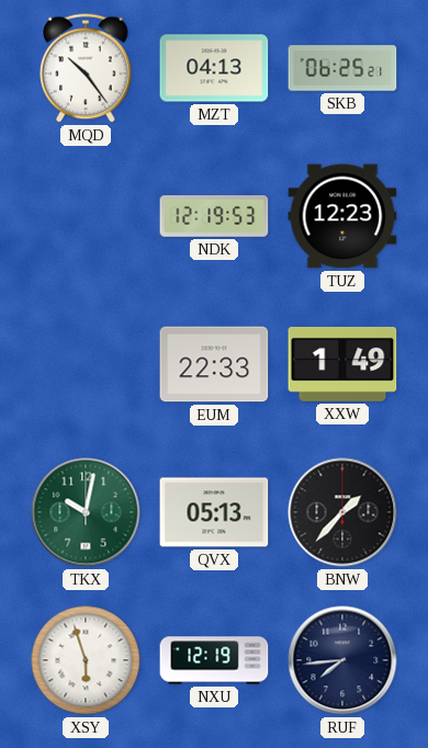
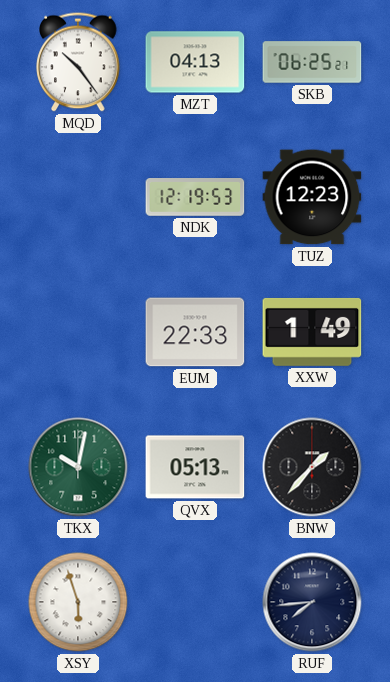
NXU: 12:19 -> none
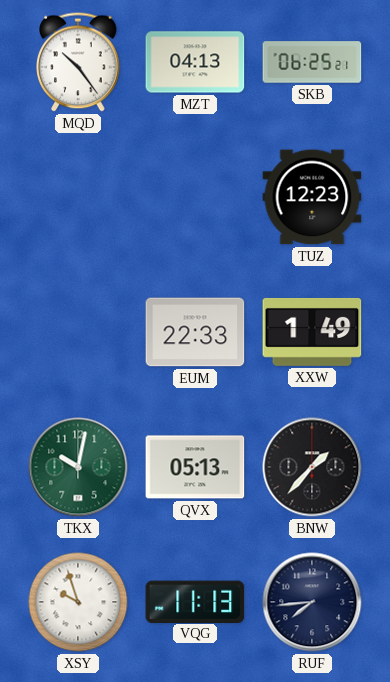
NDK: 12:19 -> none
XSY: 5:57 -> 9:57
VQG: none -> 11:13
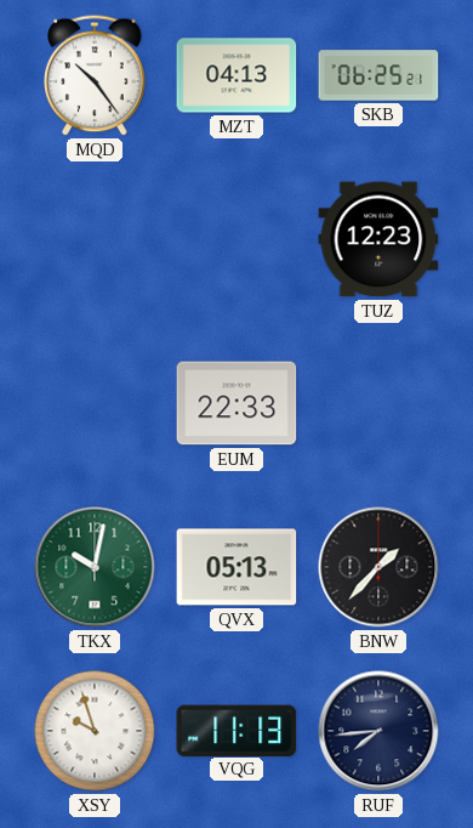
XXW: 1:49 -> none
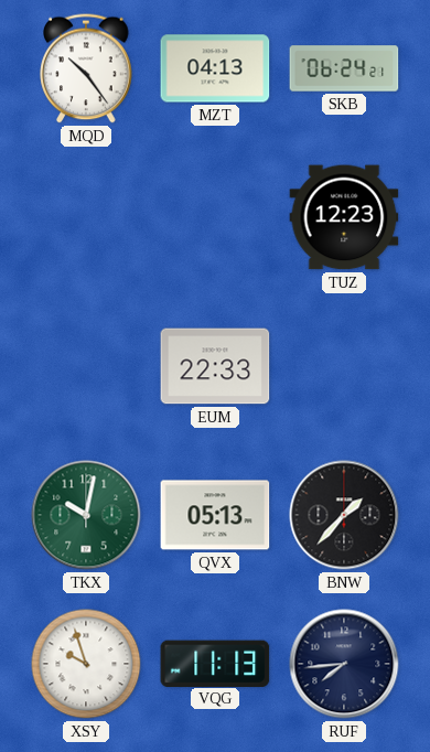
SKB: 06:25 -> 06:24
